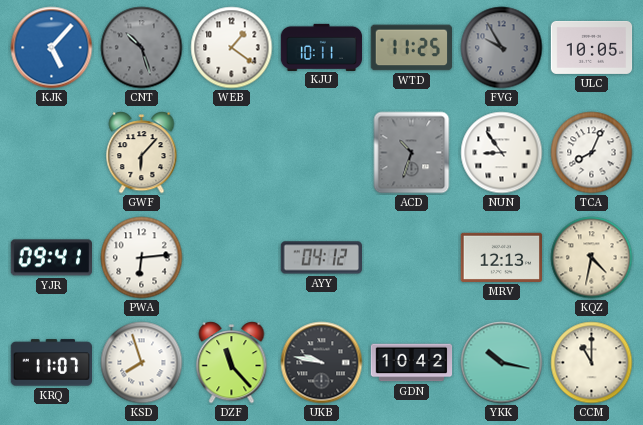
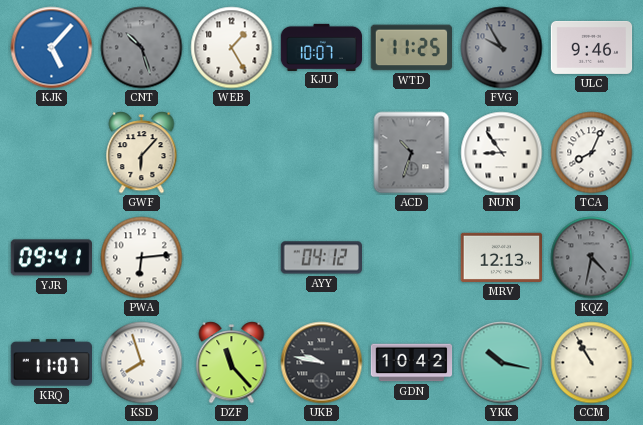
WEB: 1:21 -> 1:25
KJU: 10:11 -> 10:07
ULC: 10:05 -> 9:46
KQZ dial: cream -> grey
CCM: 11:00 -> 10:55
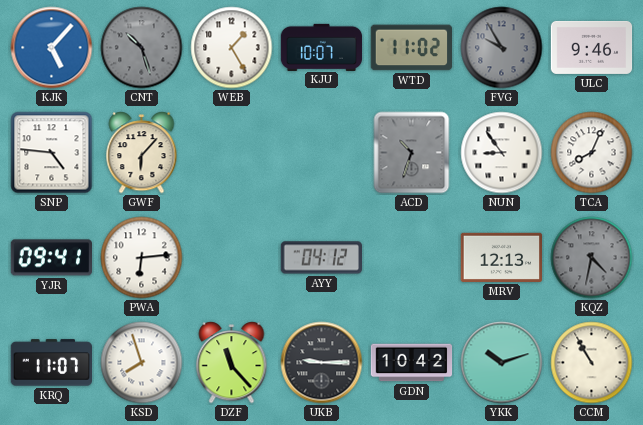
WTD: 11:25 -> 11:02
SNP: none -> 4:46
UKB: 9:47 -> 9:15
YKK: 10:17 -> 10:12
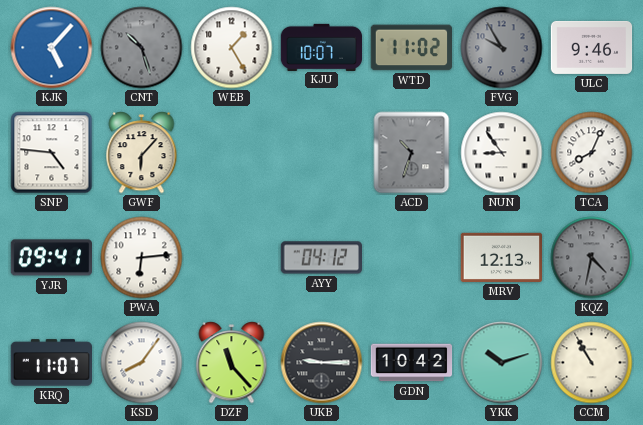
KSD: 7:57 -> 8:06
